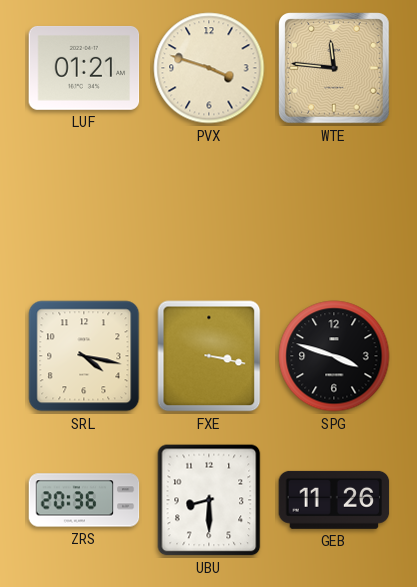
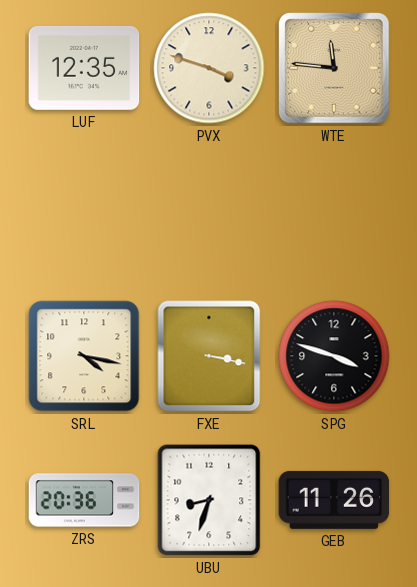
LUF: 01:21 -> 12:35
UBU: 8:30 -> 8:33
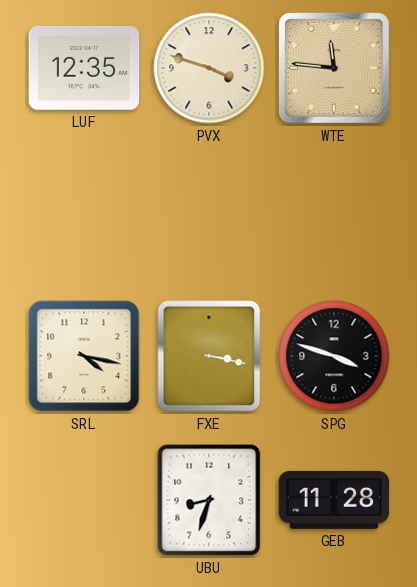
ZRS: 20:36 -> none
GEB: 11:26 -> 11:28
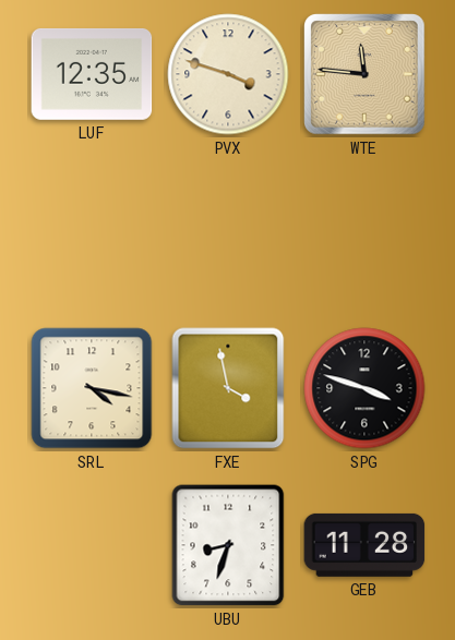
FXE: 3:17 -> 3:58
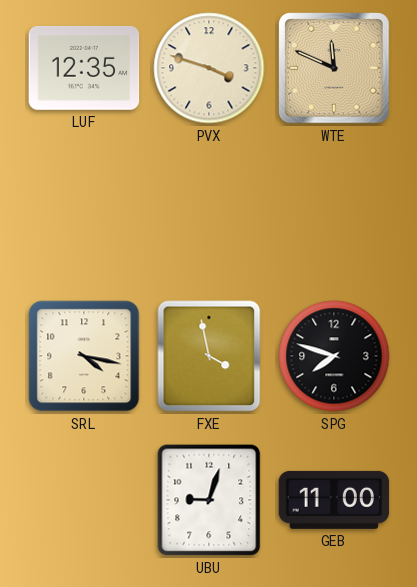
WTE: 11:46 -> 11:49
SPG: 3:48 -> 7:48
UBU: 8:33 -> 9:03
GEB: 11:28 -> 11:00
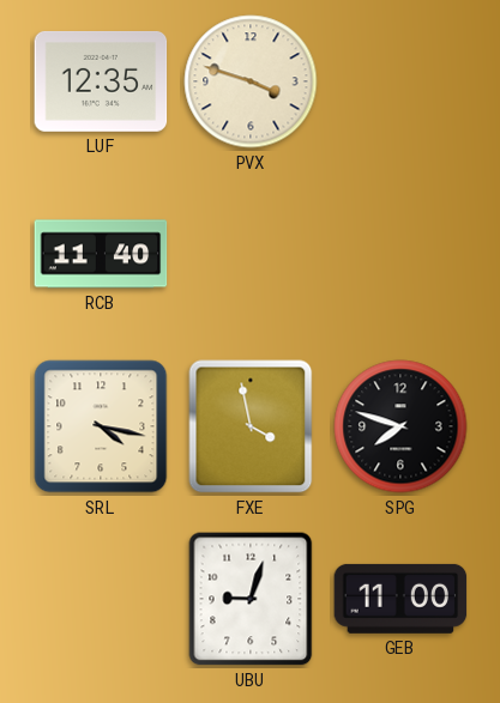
WTE: 11:49 -> none
RCB: none -> 11:40
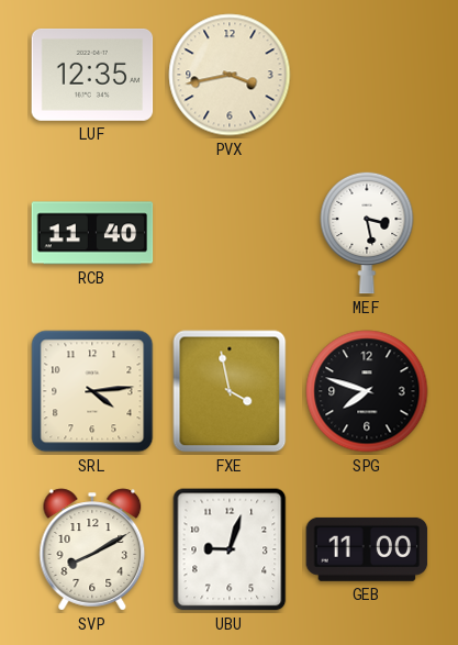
PVX: 3:48 -> 3:43
MEF: none -> 3:28
SRL: 4:17 -> 4:14
SVP: none -> 8:10
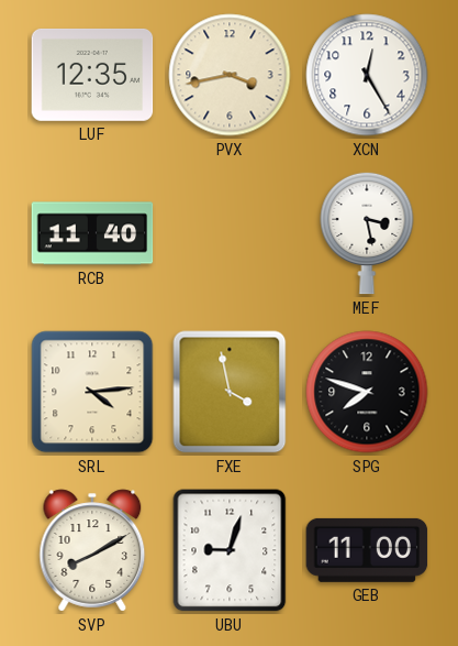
XCN: none -> 12:25
